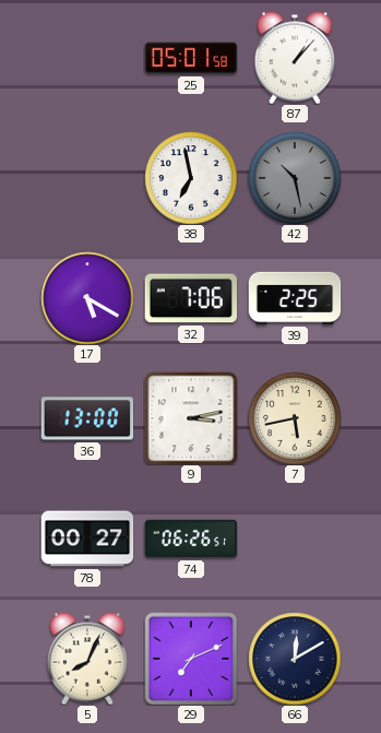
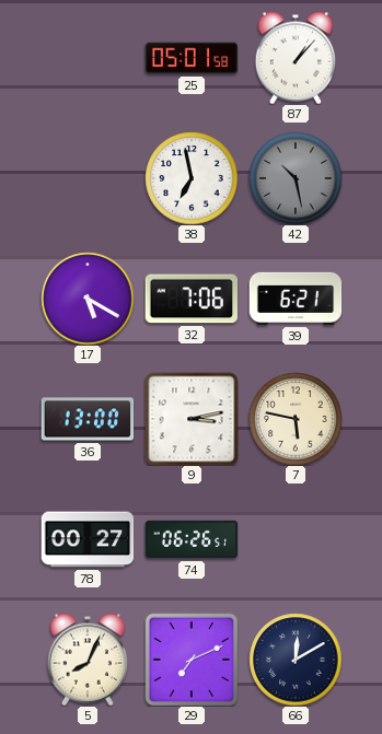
39: 2:25 -> 6:21
7: 5:43 -> 5:47
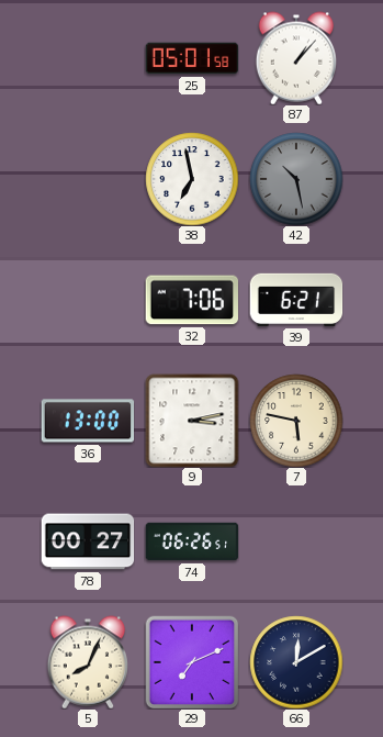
17: 5:20 -> none
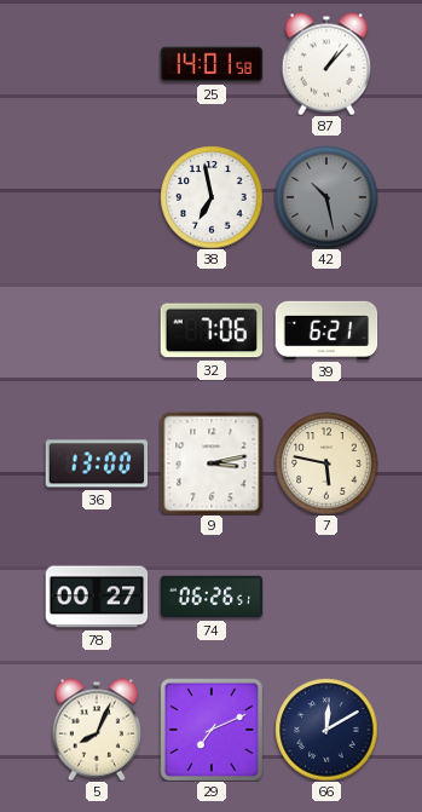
25: 05:01 -> 14:01
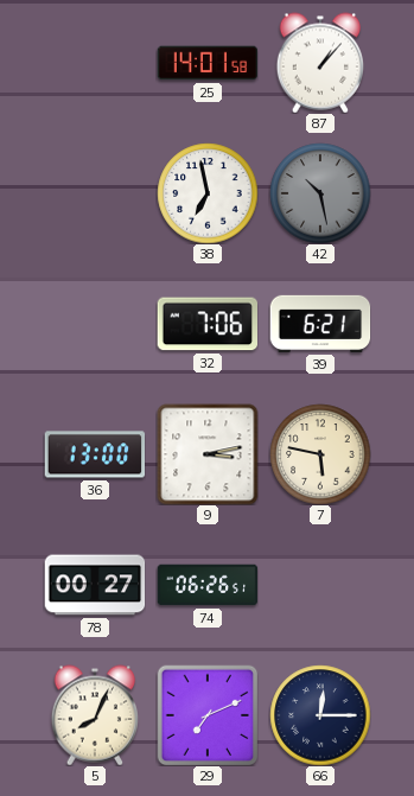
66: 12:10 -> 12:15
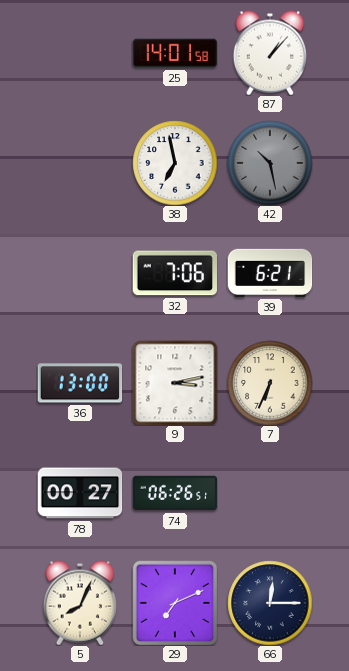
7: 5:47 -> 6:34
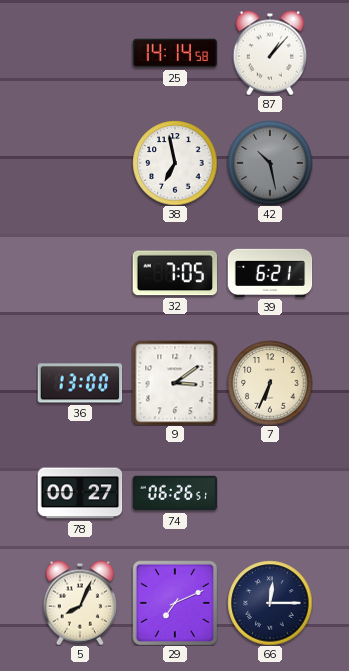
25: 14:01 -> 14:14
32: 7:06 -> 7:05
9: 3:13 -> 3:09
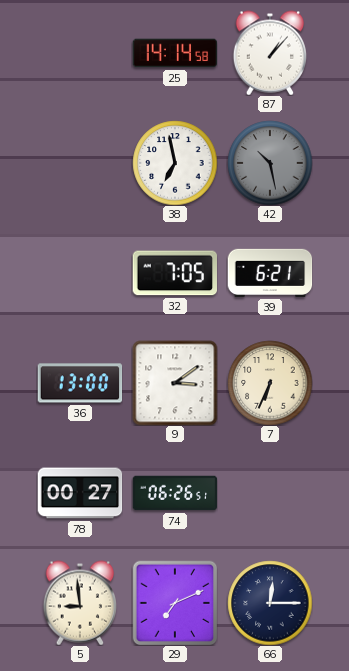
5: 8:04 -> 8:59
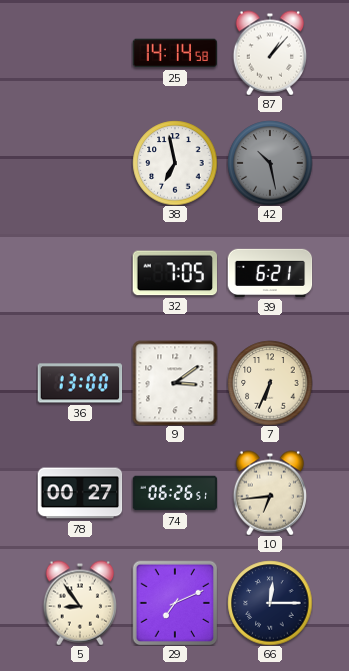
10: none -> 6:44
5: 8:59 -> 8:54
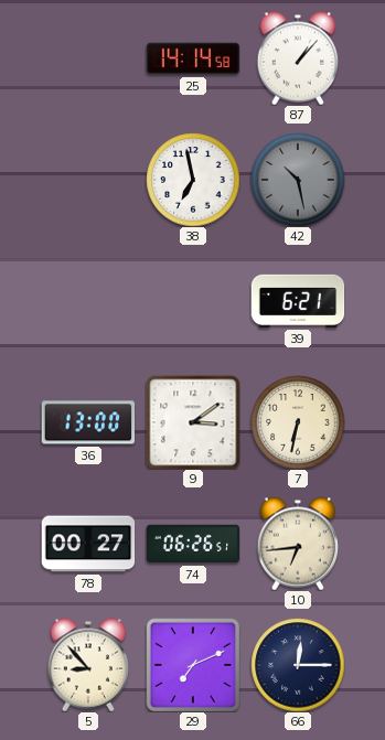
32: 7:05 -> none
7: 6:34 -> 6:32
5: 8:54 -> 8:53
